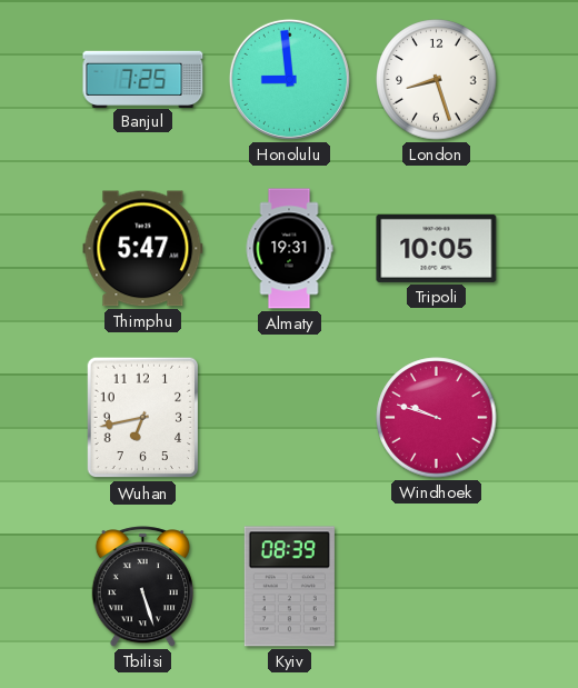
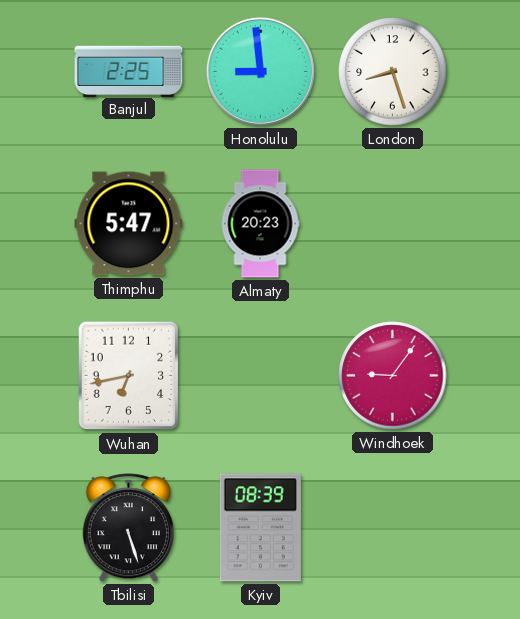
Banjul: 7:25 -> 2:25
Almaty: 19:31 -> 20:23
Tripoli: 10:05 -> none
Windhoek: 9:48 -> 9:06
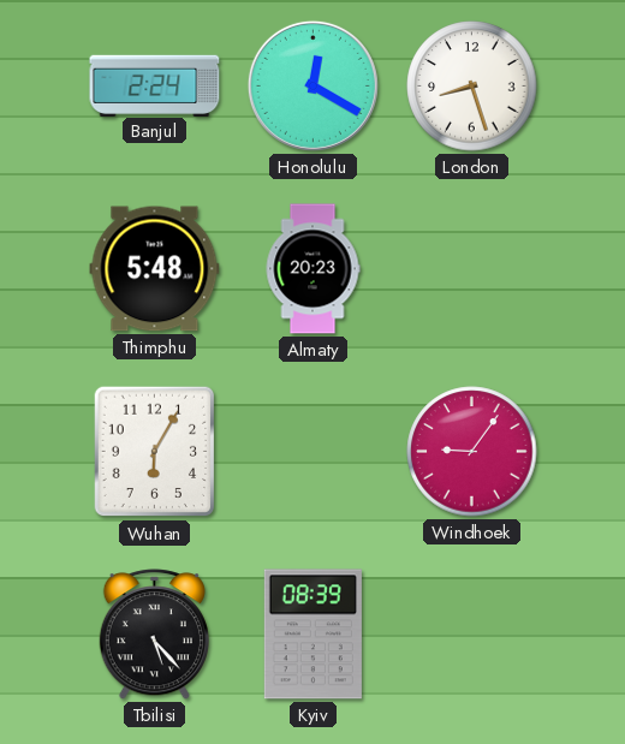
Banjul: 2:25 -> 2:24
Honolulu: 8:59 -> 12:20
Thimphu: 5:47 -> 5:48
Wuhan: 6:43 -> 6:05
Tbilisi: 5:27 -> 5:23
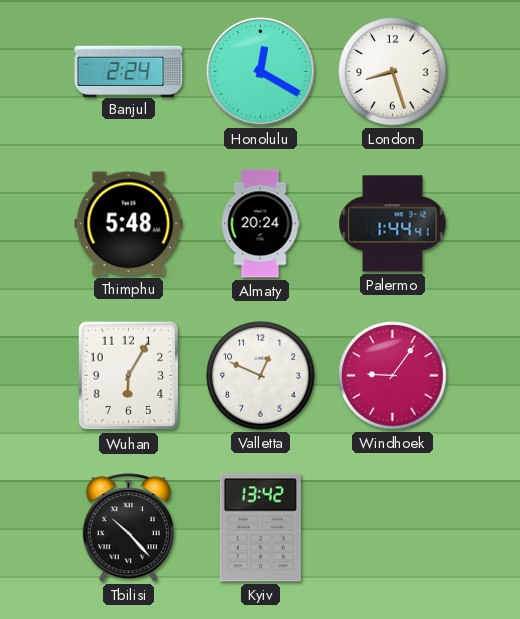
Almaty: 20:23 -> 20:24
Palermo: none -> 1:44
Valletta: none -> 12:49
Tbilisi: 5:23 -> 10:23
Kyiv: 08:39 -> 13:42
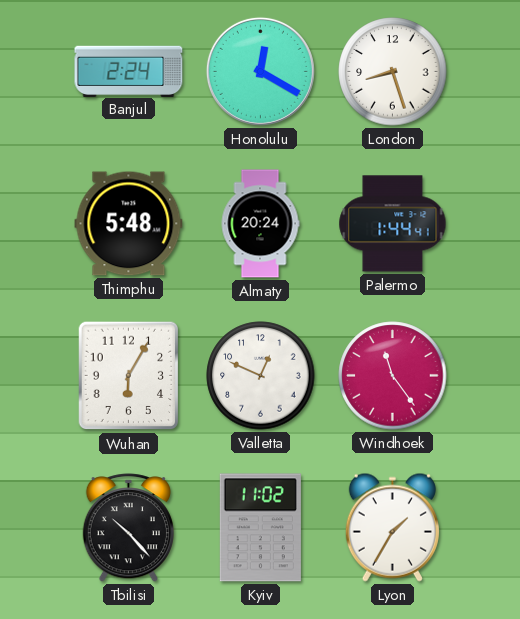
Windhoek: 9:06 -> 11:24
Kyiv: 13:42 -> 11:02
Lyon: none -> 1:35
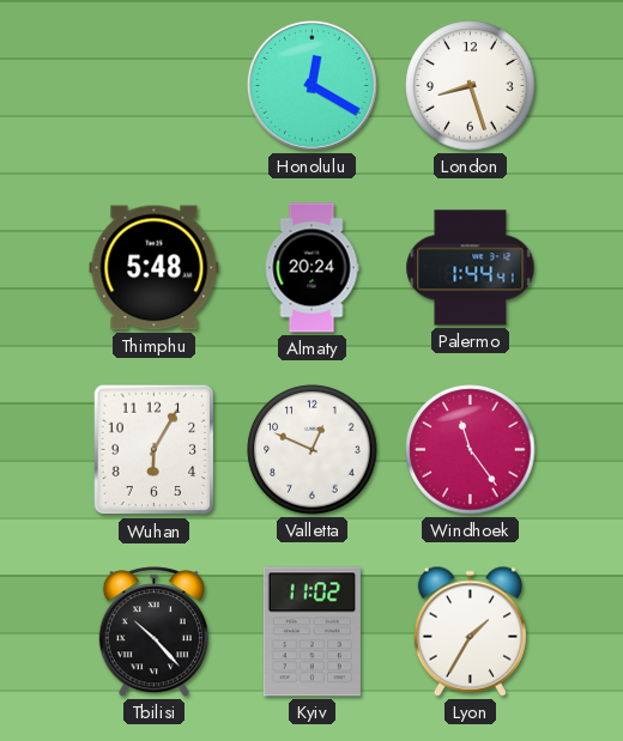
Banjul: 2:24 -> none
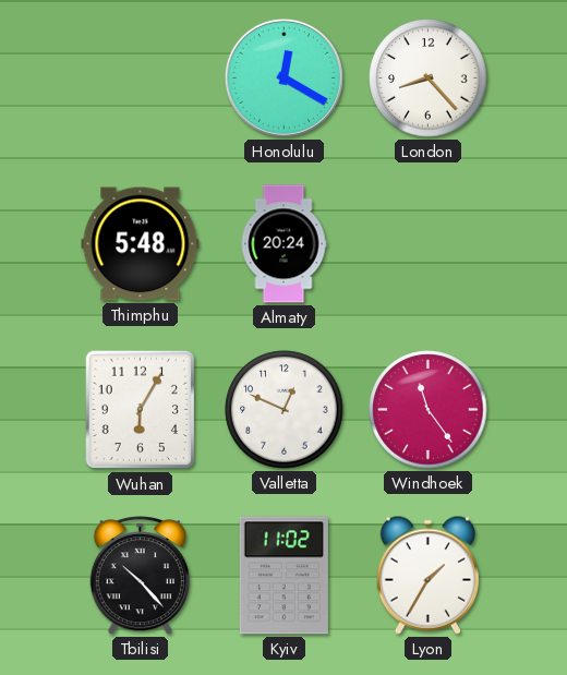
London: 8:27 -> 8:23
Palermo: 1:44 -> none
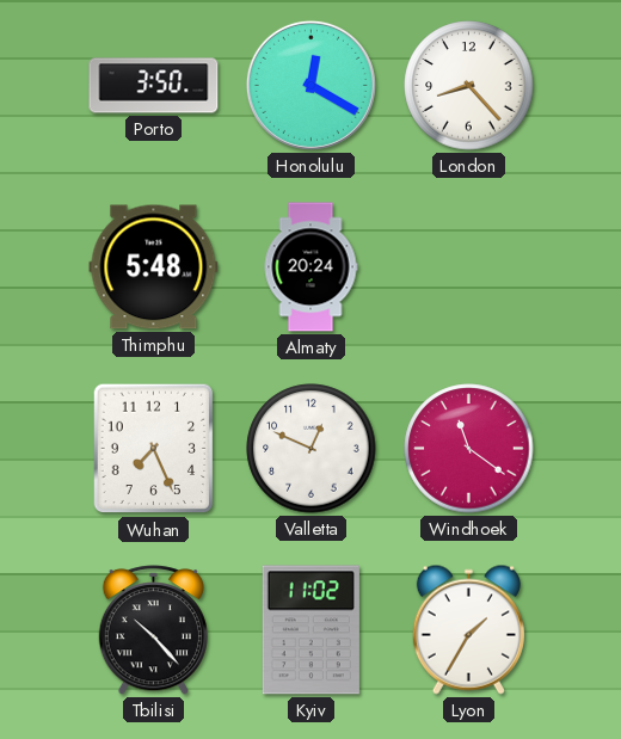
Porto: none -> 3:50
Wuhan: 6:05 -> 7:26
Windhoek: 11:24 -> 11:21
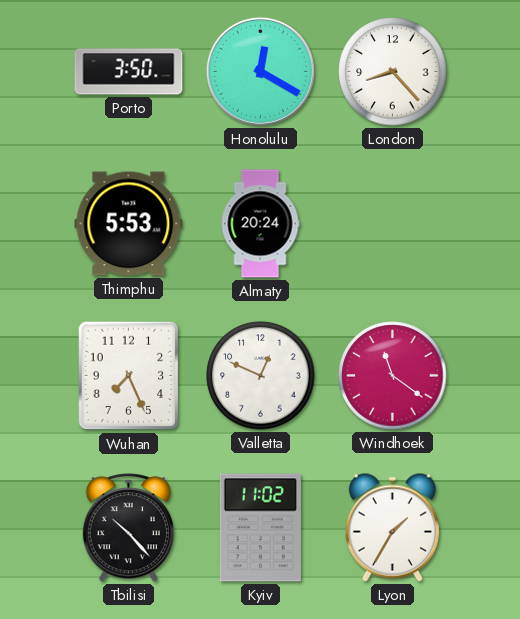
Thimphu: 5:48 -> 5:53
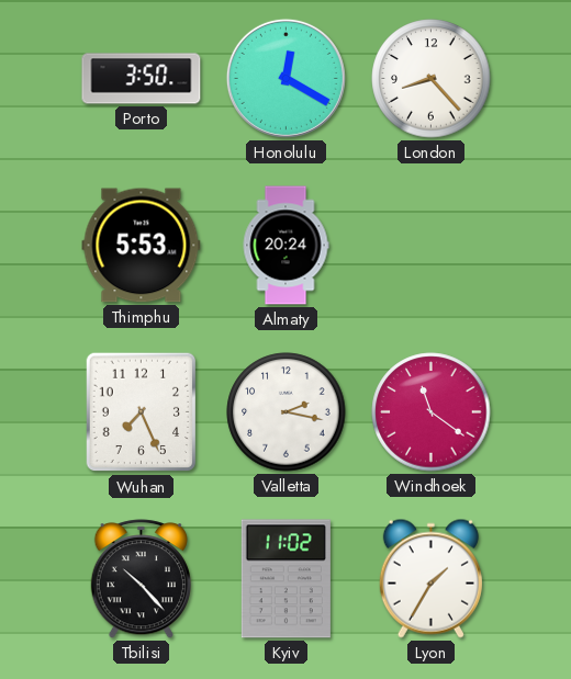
Valletta: 12:49 -> 2:17
